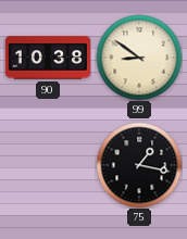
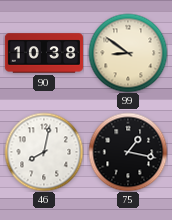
46: none -> 8:02
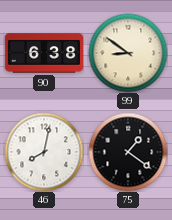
90: 10:38 -> 6:38
75: 1:17 -> 1:21
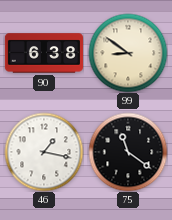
46: 8:02 -> 1:17
75: 1:21 -> 11:21
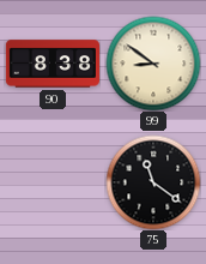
90: 6:38 -> 8:38
46: 1:17 -> none
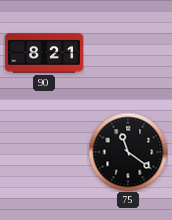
90: 8:38 -> 8:21
99: 8:51 -> none
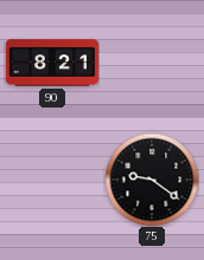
75: 11:21 -> 9:21
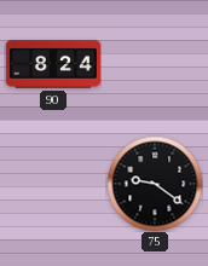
90: 8:21 -> 8:24
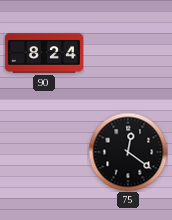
75: 9:21 -> 12:21
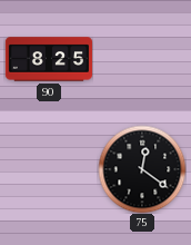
90: 8:24 -> 8:25
